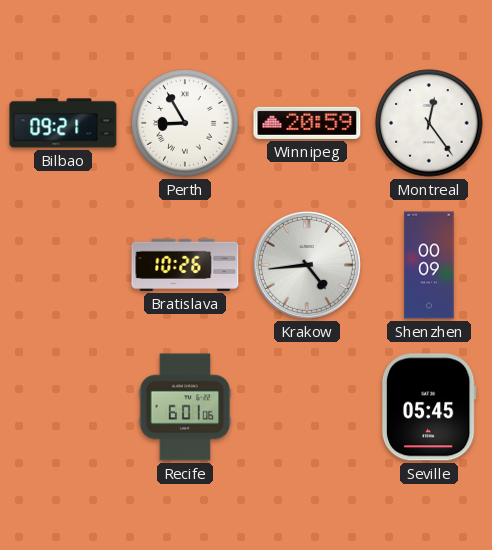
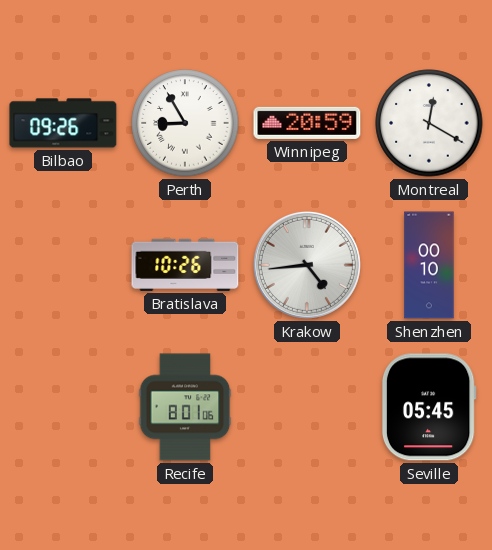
Bilbao: 09:21 -> 09:26
Montreal: 12:24 -> 12:20
Shenzhen: 00:09 -> 00:10
Recife: 6:01 -> 8:01
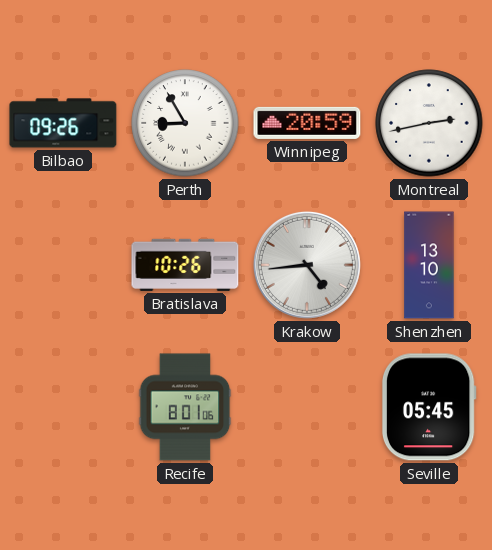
Montreal: 12:20 -> 2:43
Shenzhen: 00:10 -> 13:10
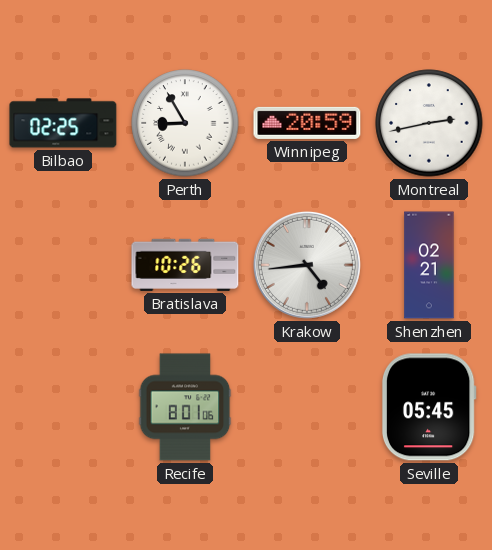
Bilbao: 09:26 -> 02:25
Shenzhen: 13:10 -> 02:21
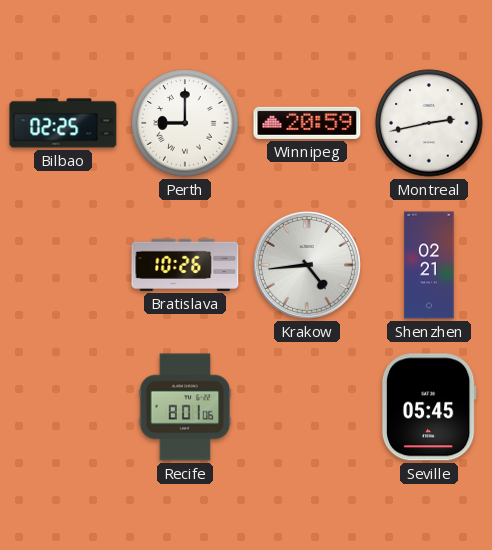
Perth: 8:55 -> 9:00
